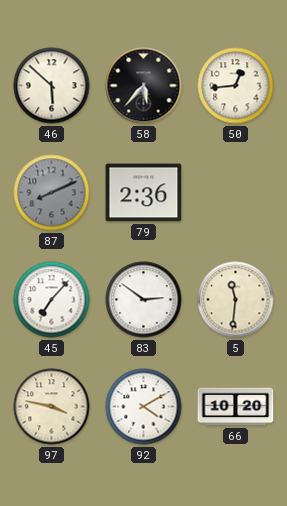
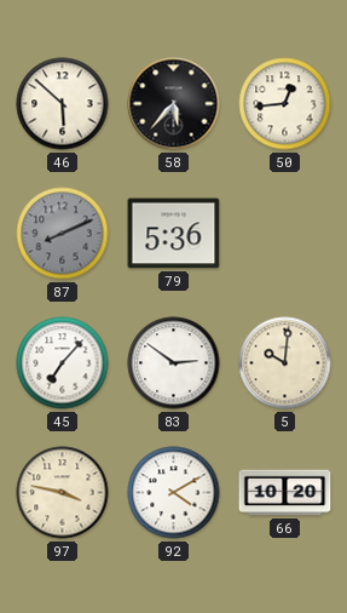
79: 2:36 -> 5:36
5: 11:31 -> 10:01
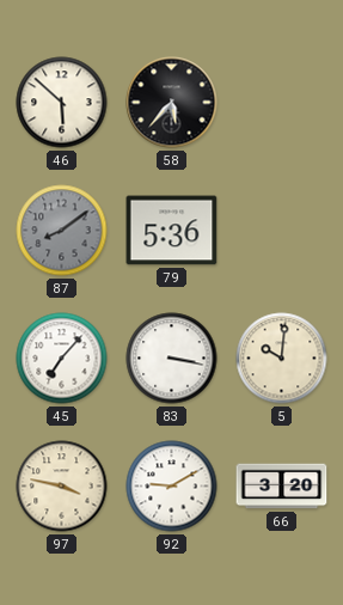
50: 12:44 -> none
87: 8:11 -> 8:09
83: 2:51 -> 3:17
92: 4:10 -> 9:10
66: 10:20 -> 3:20
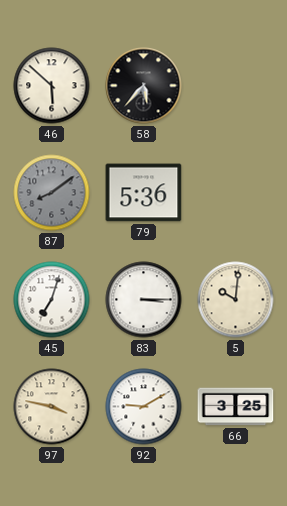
45: 7:07 -> 7:03
83: 3:17 -> 3:15
66: 3:20 -> 3:25
